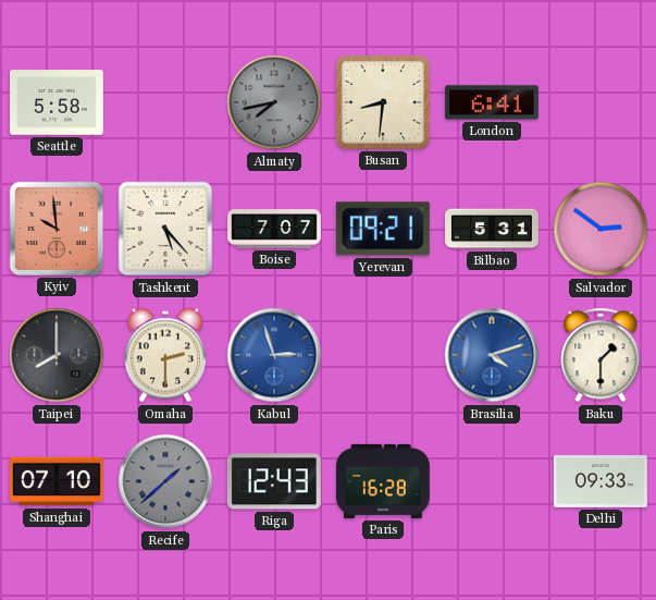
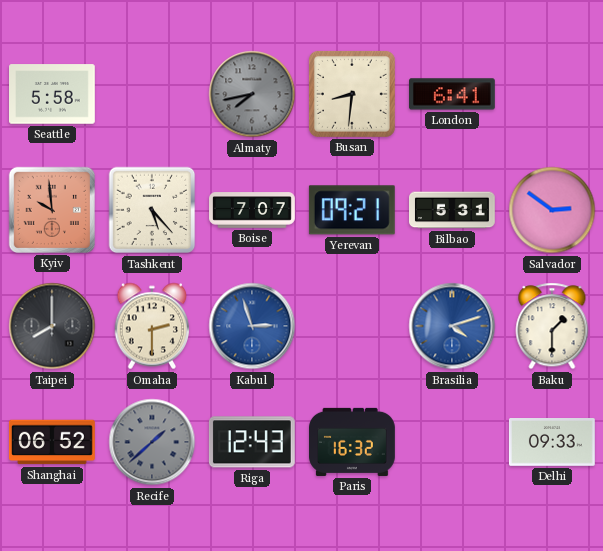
Shanghai: 07:10 -> 06:52
Paris: 16:28 -> 16:32
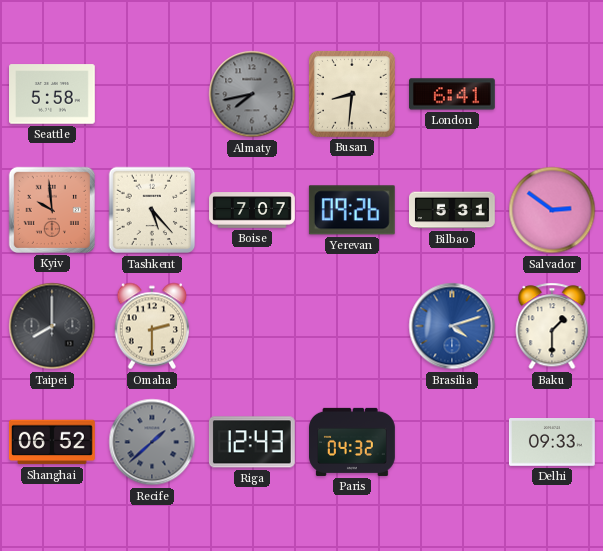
Yerevan: 09:21 -> 09:26
Kabul: 2:57 -> none
Paris: 16:32 -> 04:32
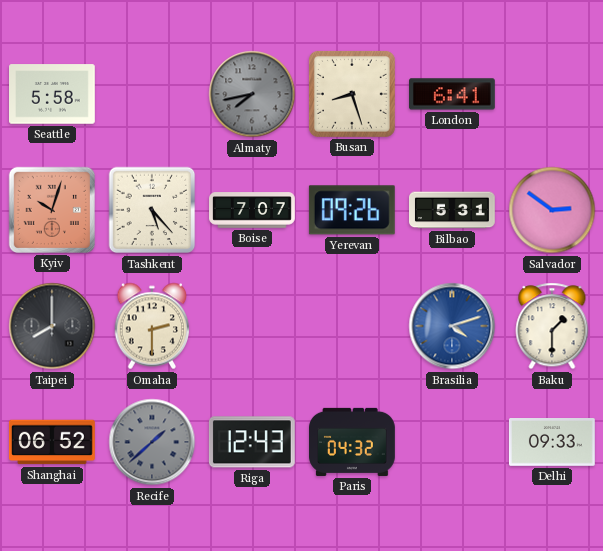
Busan: 8:31 -> 8:27
Kyiv: 9:59 -> 10:03
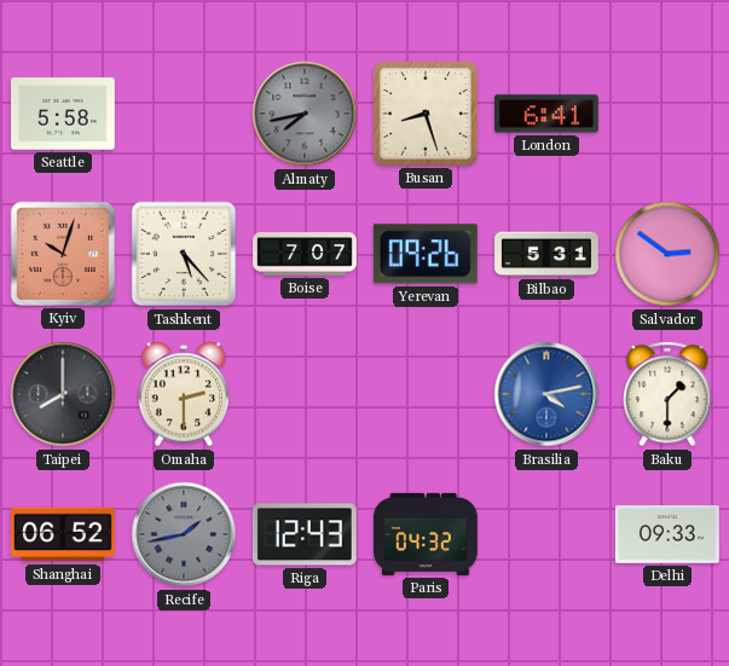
Brasilia: 4:12 -> 4:13
Recife: 1:38 -> 1:43
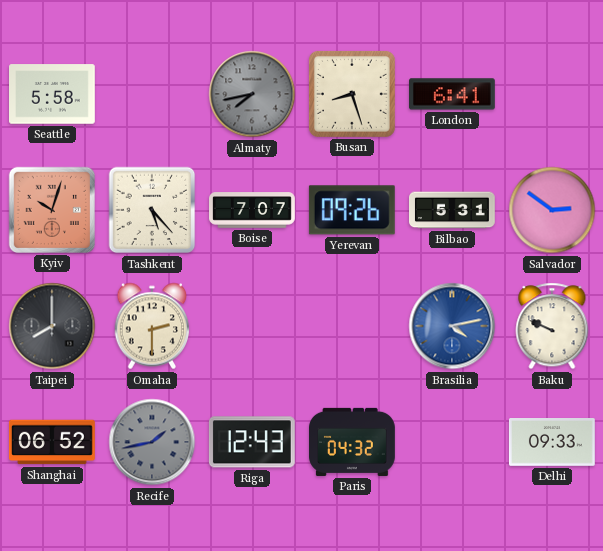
Baku: 1:30 -> 9:49
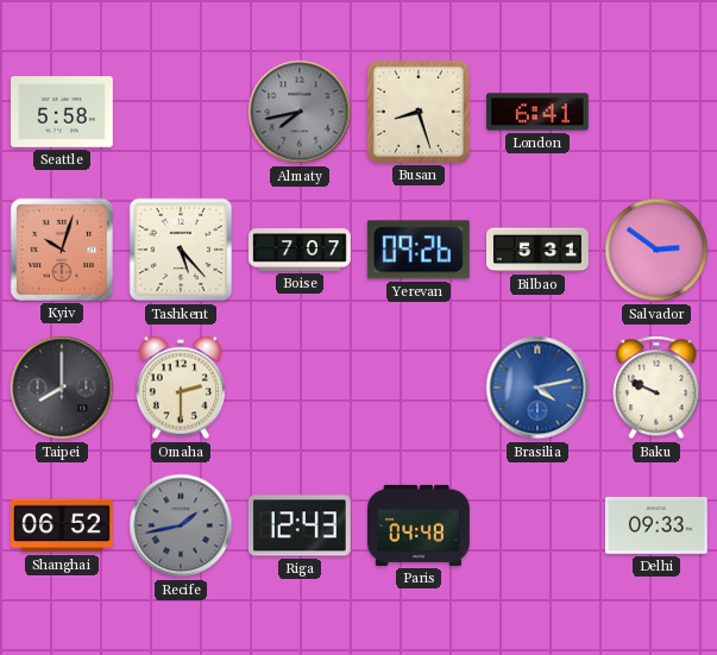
Paris: 04:32 -> 04:48
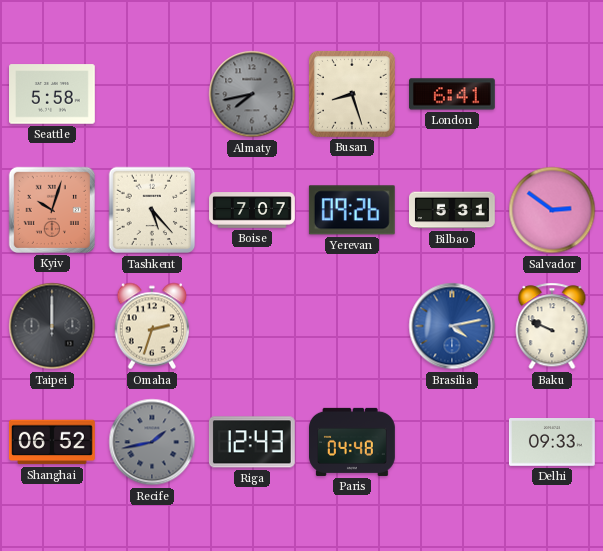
Taipei: 8:00 -> 12:00
Omaha: 2:30 -> 2:33
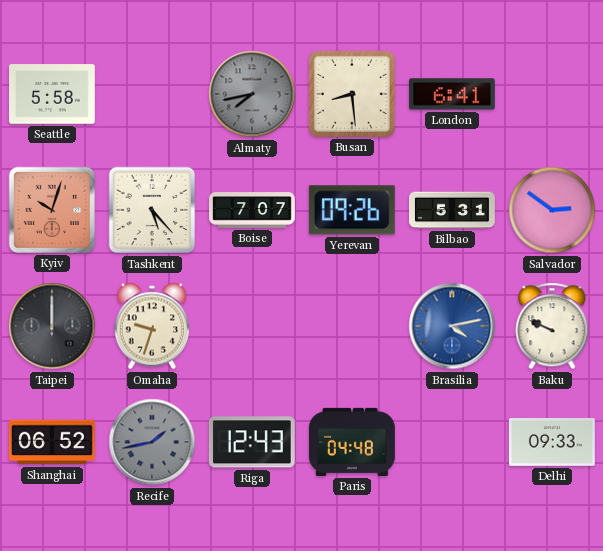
Busan: 8:27 -> 8:29
Omaha: 2:33 -> 9:33
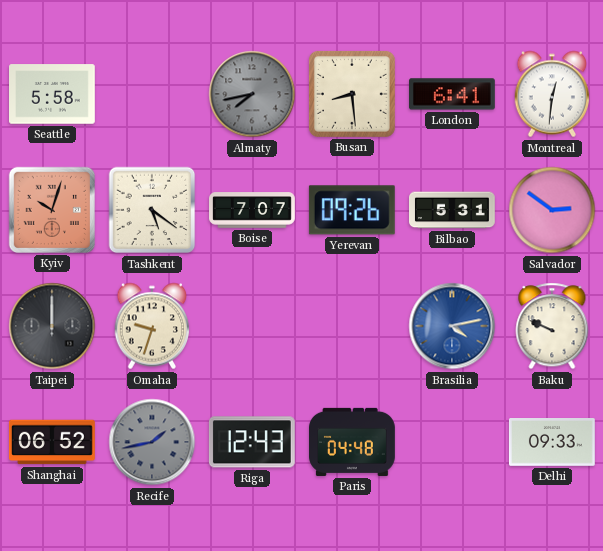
Montreal: none -> 12:31
Tashkent: 5:23 -> 5:21
